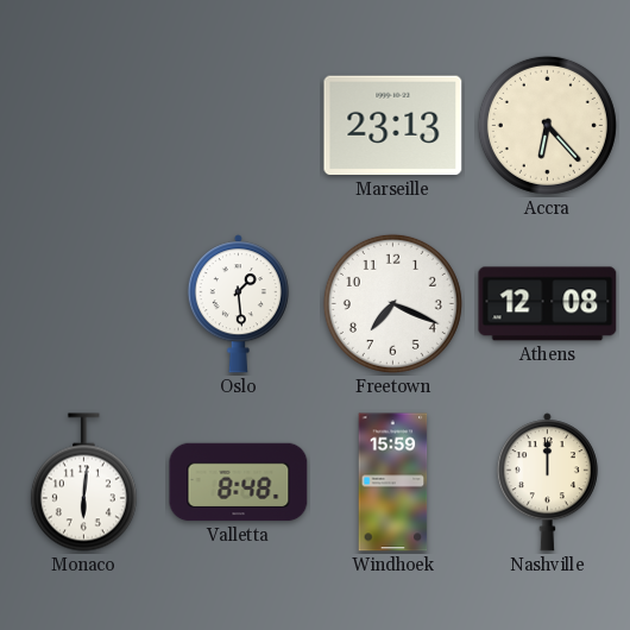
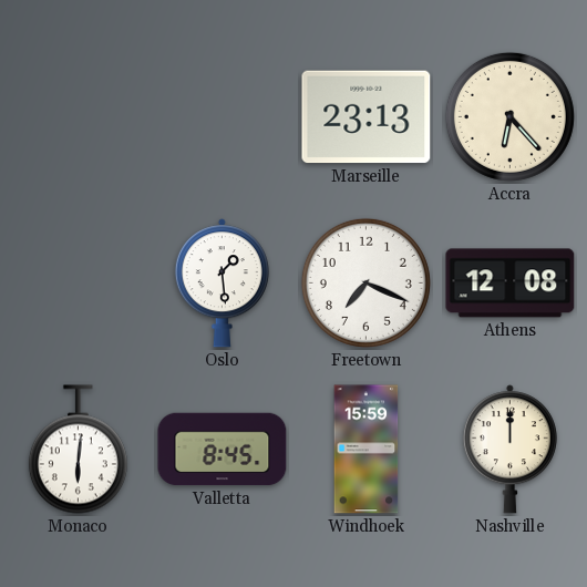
Valletta: 8:48 -> 8:45
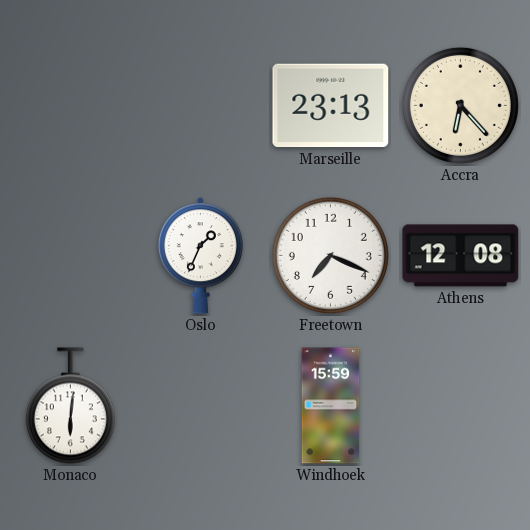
Oslo: 1:29 -> 1:34
Valletta: 8:45 -> none
Nashville: 12:00 -> none
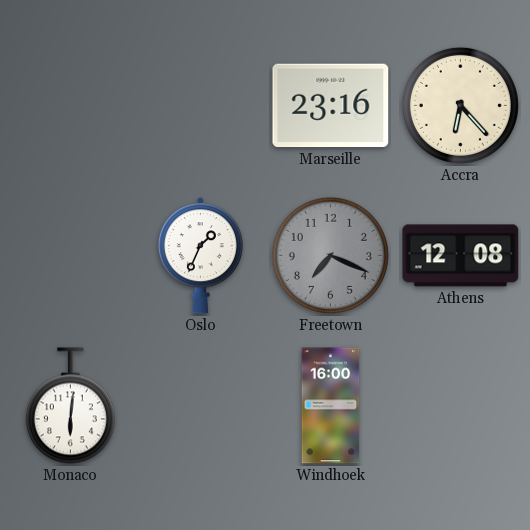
Marseille: 23:13 -> 23:16
Freetown dial: white -> grey
Windhoek: 15:59 -> 16:00
